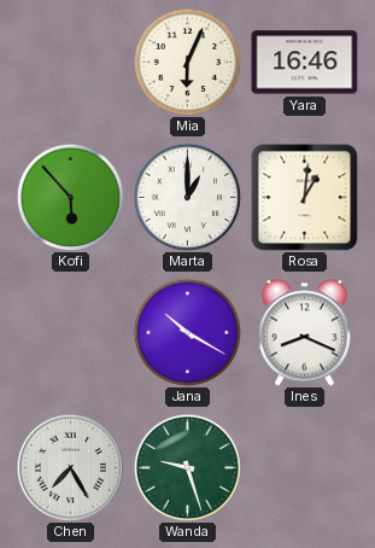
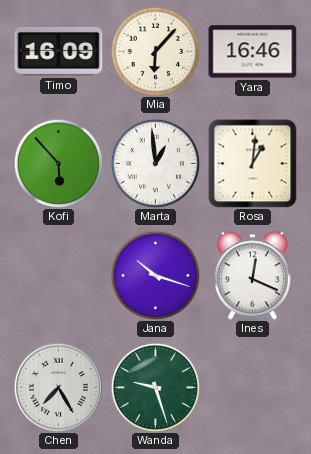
Timo: none -> 16:09
Mia: 6:04 -> 6:07
Marta: 1:00 -> 12:59
Jana: 10:20 -> 10:18
Ines: 8:19 -> 12:19
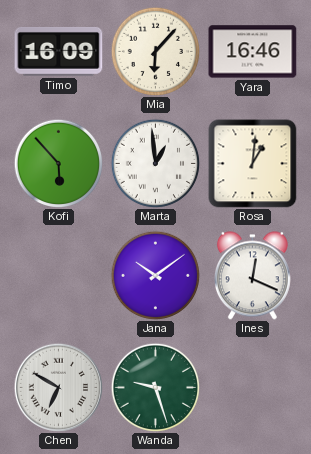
Jana: 10:18 -> 10:09
Chen: 7:25 -> 6:50
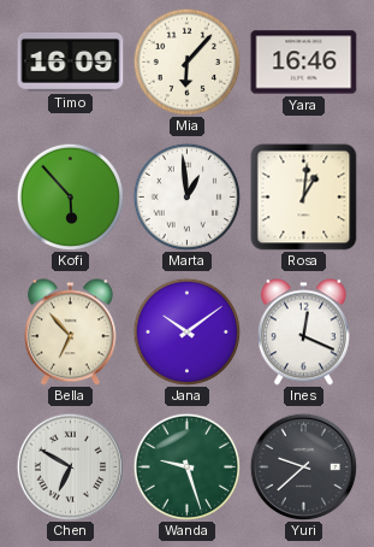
Bella: none -> 6:53
Yuri: none -> 9:38
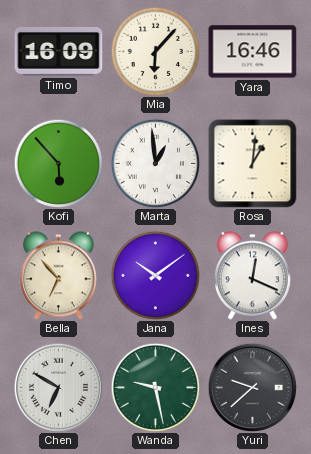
Wanda: 9:27 -> 9:28
